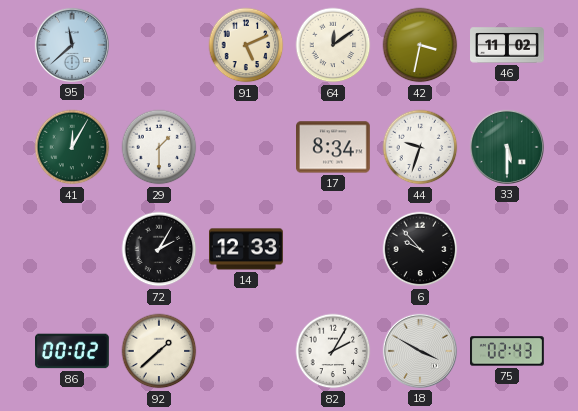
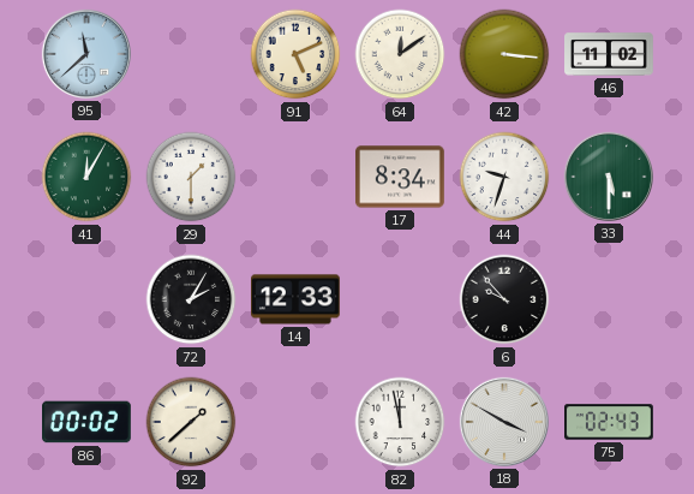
42: 3:32 -> 3:16
82: 2:05 -> 11:58
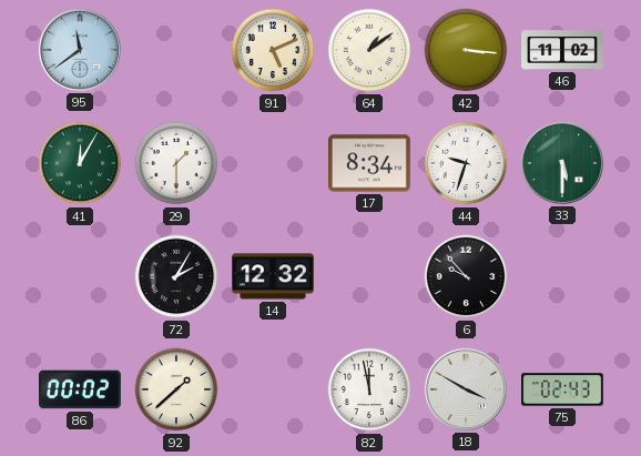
95: 11:38 -> 11:39
64: 12:09 -> 1:09
14: 12:33 -> 12:32
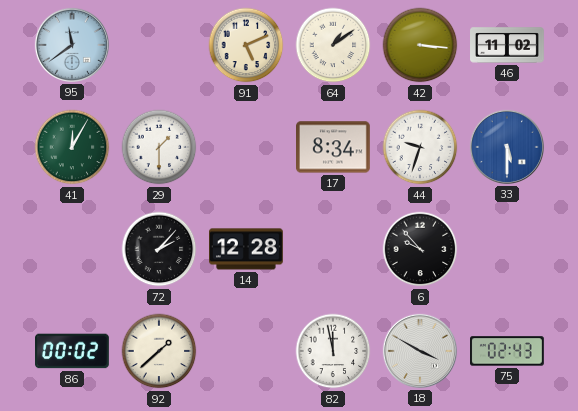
33 dial: green -> blue
72: 2:05 -> 2:07
14: 12:32 -> 12:28
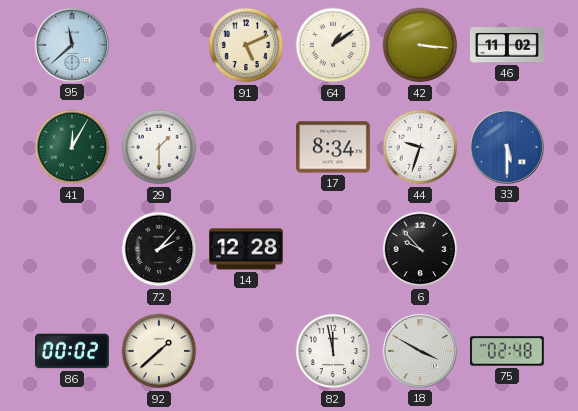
95: 11:39 -> 11:38
75: 02:43 -> 02:48
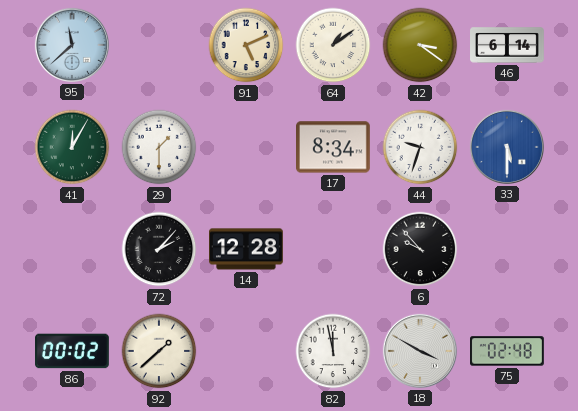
42: 3:16 -> 3:21
46: 11:02 -> 6:14
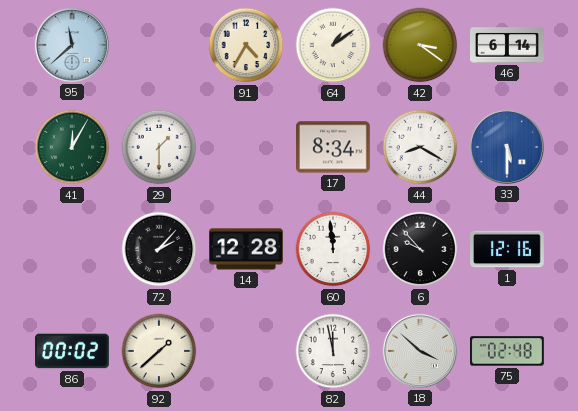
91: 5:11 -> 4:35
44: 9:33 -> 8:20
60: none -> 11:59
1: none -> 12:16
18: 3:50 -> 3:52
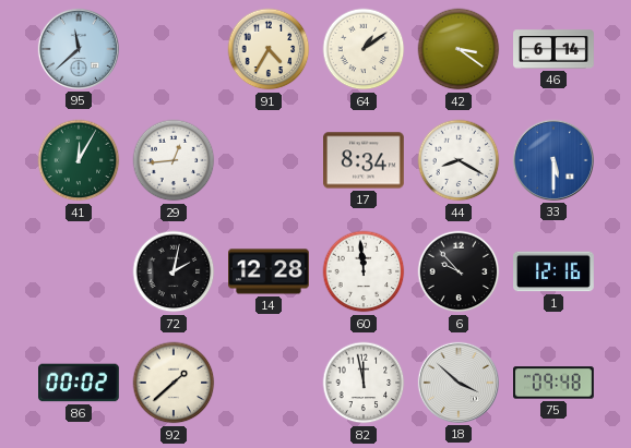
29: 1:30 -> 12:44
72: 2:07 -> 2:02
75: 02:48 -> 09:48
